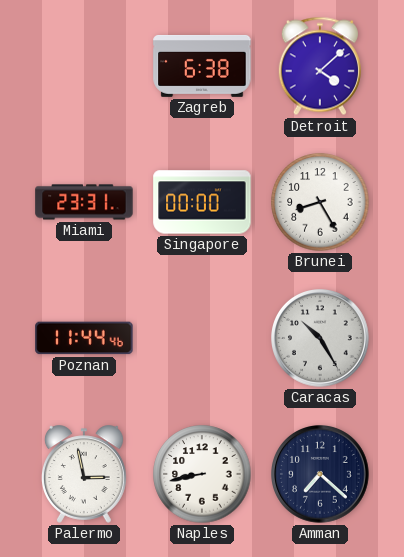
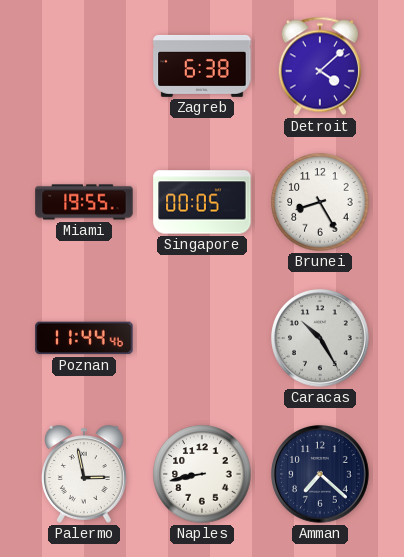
Miami: 23:31 -> 19:55
Singapore: 00:00 -> 00:05
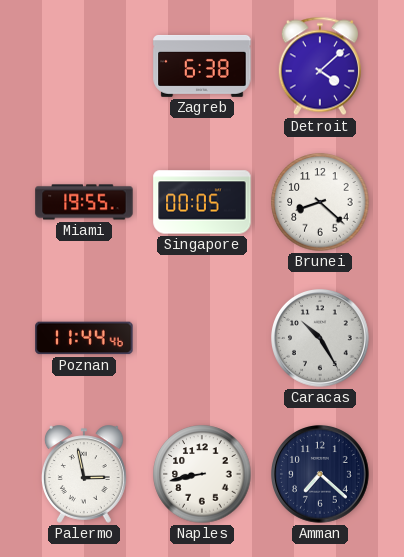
Brunei: 8:25 -> 8:22
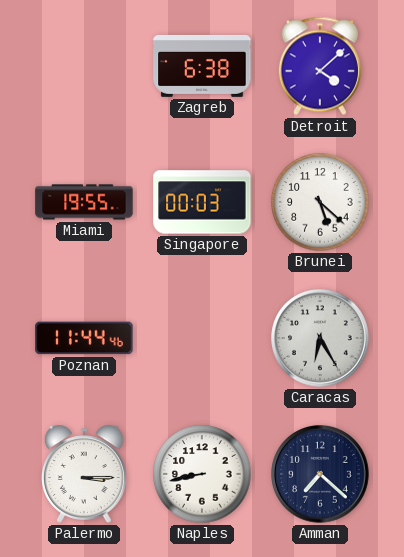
Singapore: 00:05 -> 00:03
Brunei: 8:22 -> 5:22
Caracas: 10:25 -> 6:25
Palermo: 2:58 -> 3:15
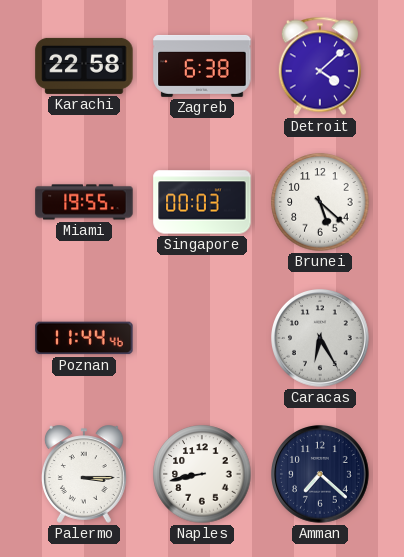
Karachi: none -> 22:58
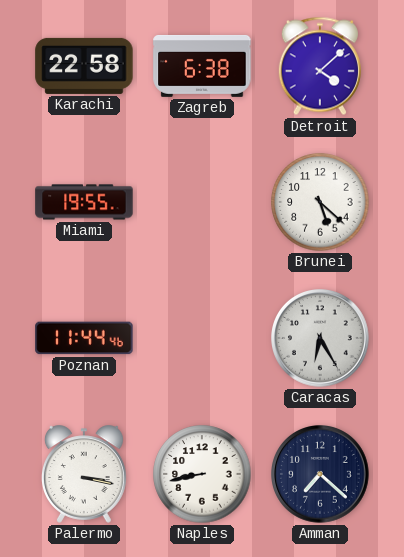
Singapore: 00:03 -> none
Palermo: 3:15 -> 3:17
